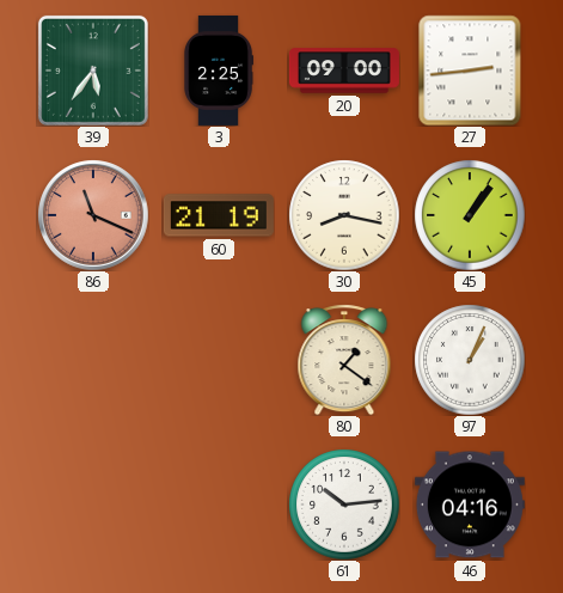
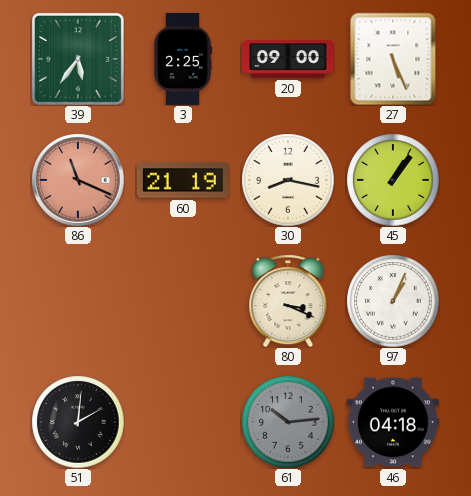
27: 2:44 -> 5:26
80: 1:21 -> 3:19
51: none -> 2:01
61 dial: white -> grey
46: 04:16 -> 04:18
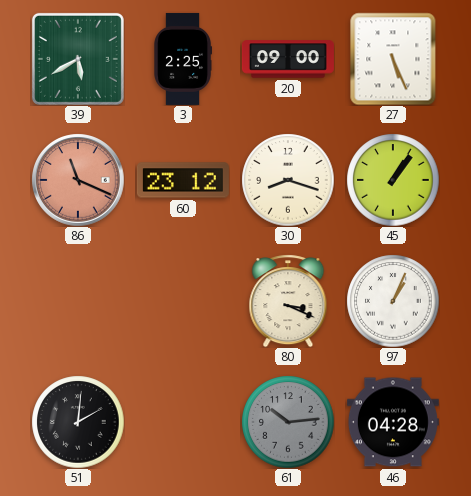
39: 5:36 -> 5:40
60: 21:19 -> 23:12
30: 8:17 -> 8:18
46: 04:18 -> 04:28
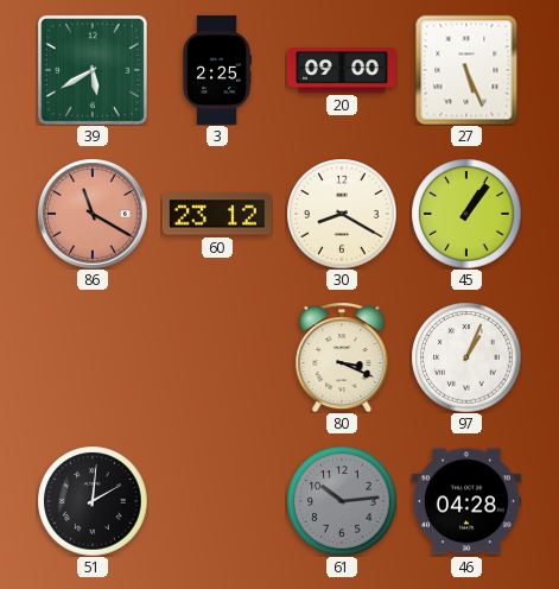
86: 11:19 -> 11:20
30: 8:18 -> 8:20
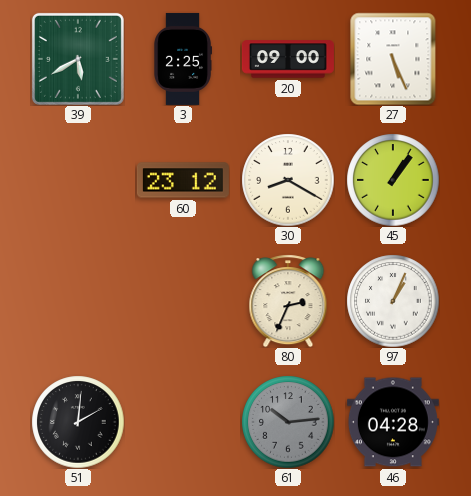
86: 11:20 -> none
80: 3:19 -> 2:34
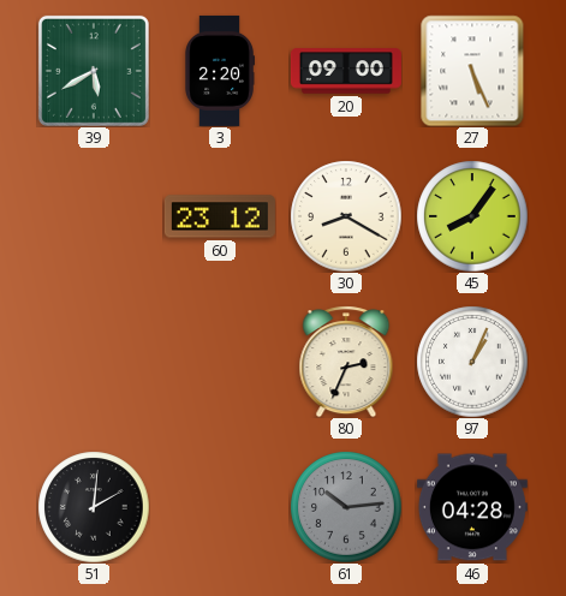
3: 2:25 -> 2:20
45: 1:06 -> 8:06
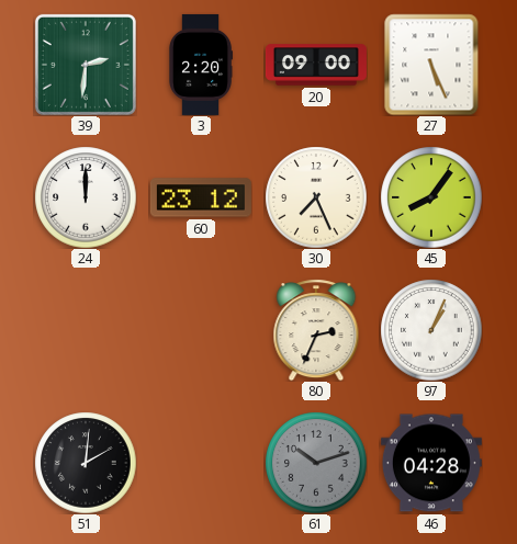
39: 5:40 -> 2:31
24: none -> 12:00
30: 8:20 -> 7:26
61: 10:14 -> 10:12
